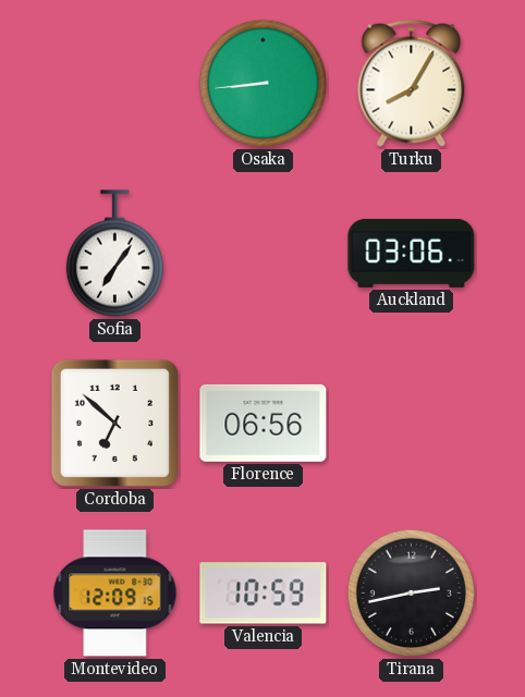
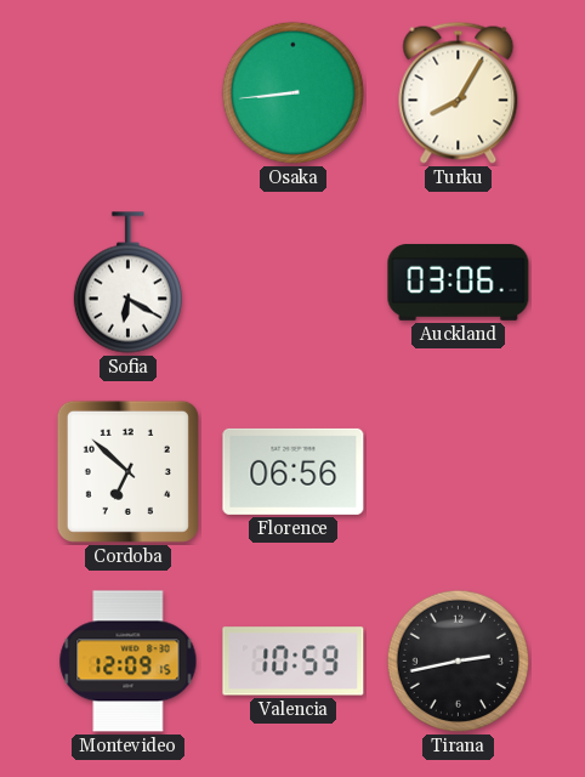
Sofia: 7:06 -> 6:20
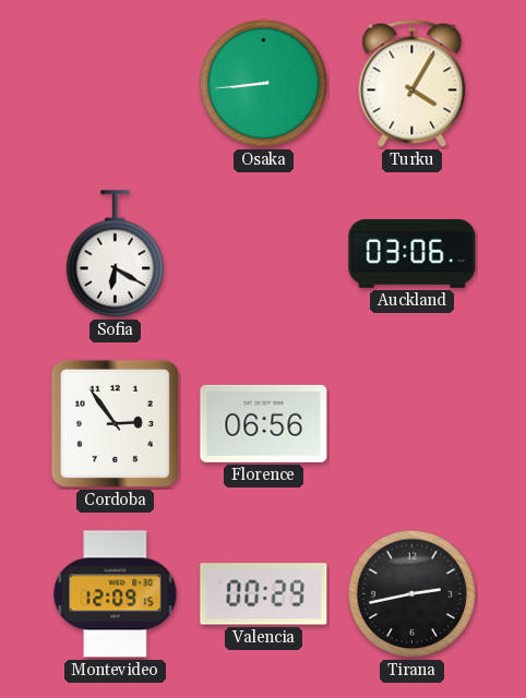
Turku: 8:05 -> 4:05
Cordoba: 6:52 -> 2:54
Valencia: 10:59 -> 00:29
